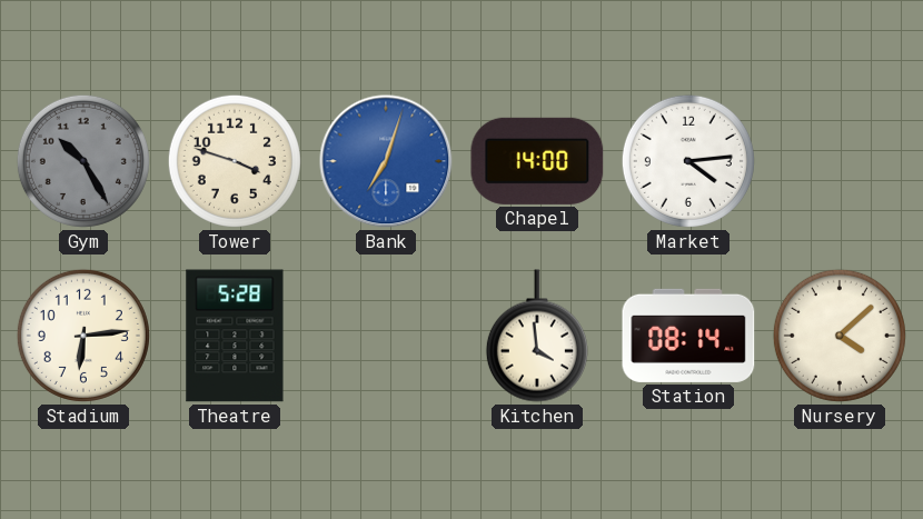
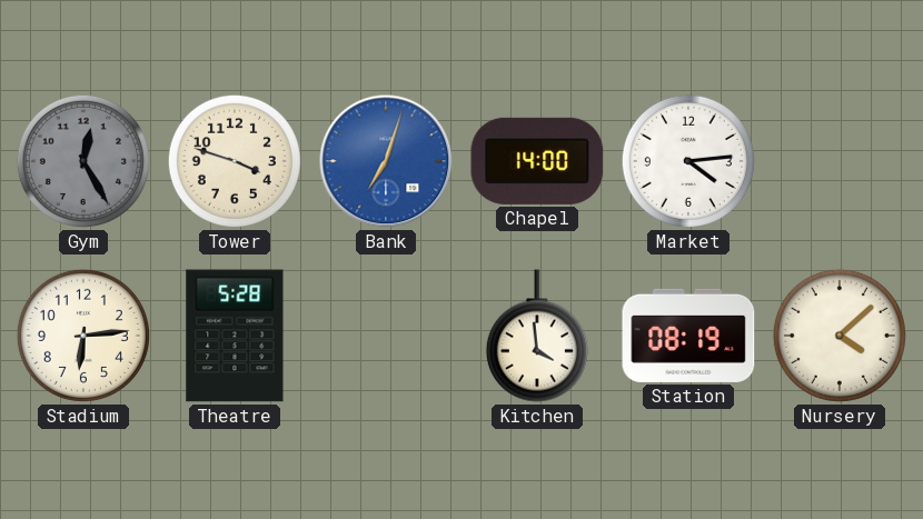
Gym: 10:25 -> 12:25
Station: 08:14 -> 08:19
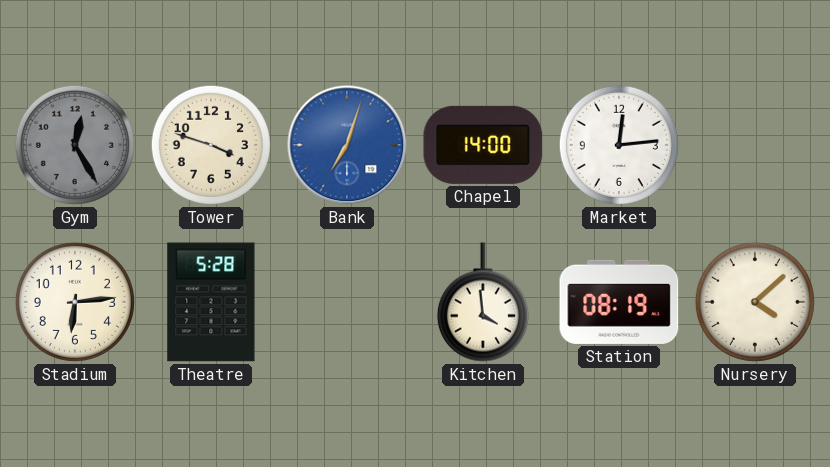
Market: 4:14 -> 12:14
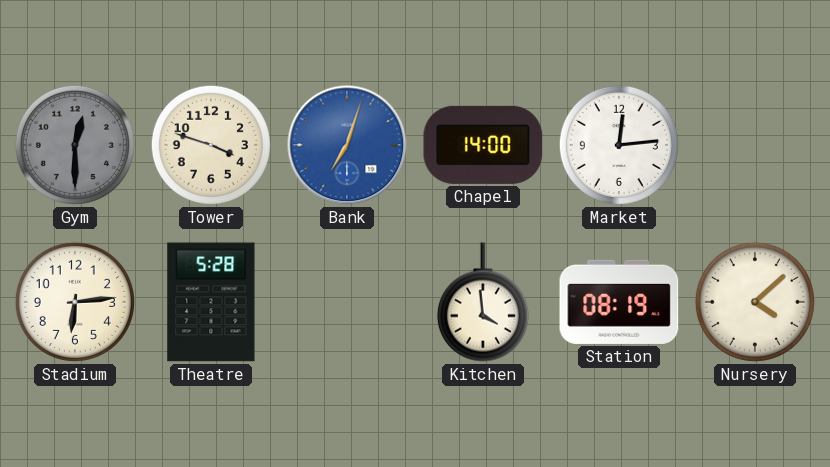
Gym: 12:25 -> 12:30
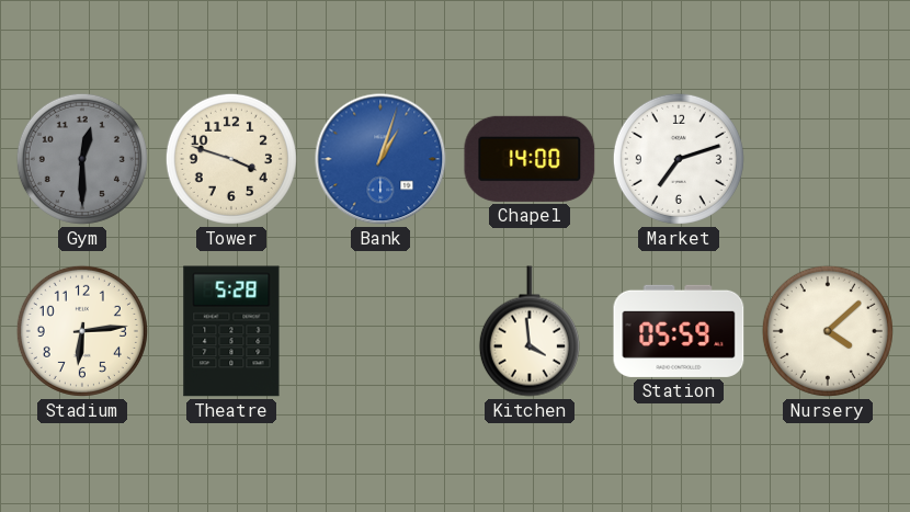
Bank: 7:03 -> 1:03
Market: 12:14 -> 7:12
Station: 08:19 -> 05:59
